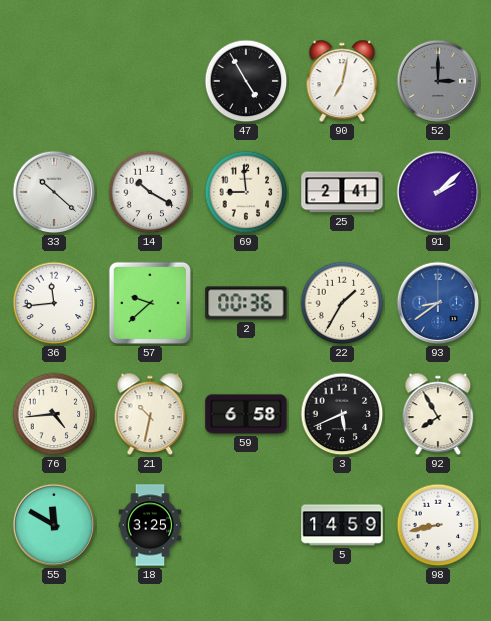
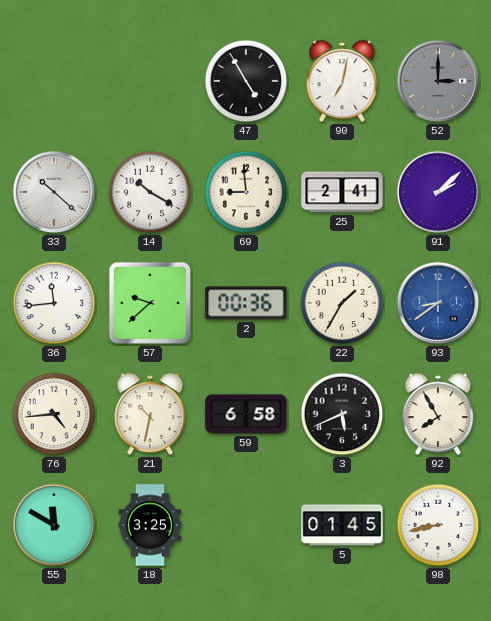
5: 14:59 -> 01:45
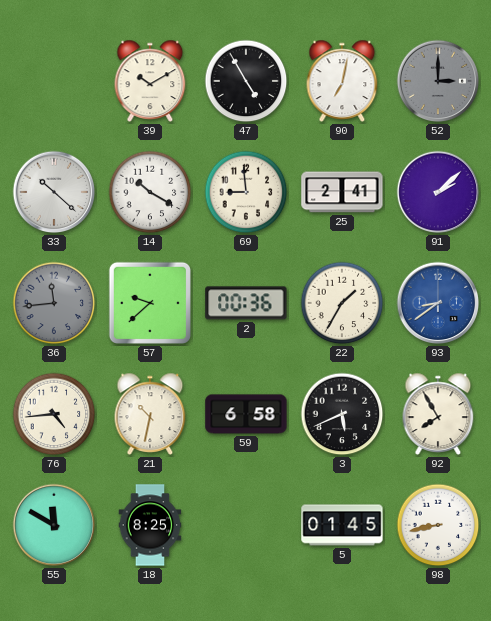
39: none -> 10:10
36 dial: white -> grey
18: 3:25 -> 8:25
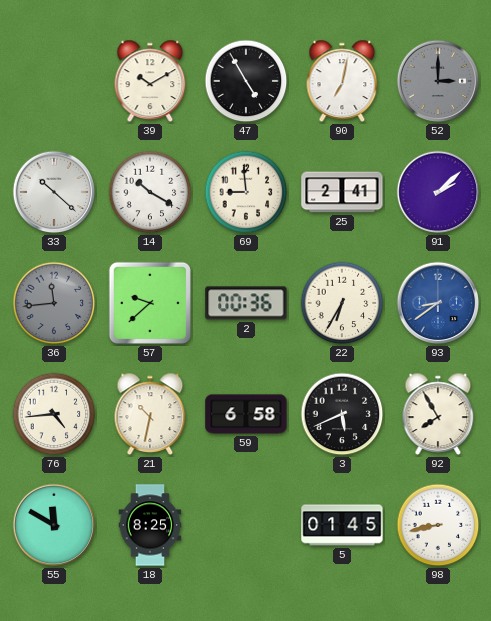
22: 1:35 -> 6:35
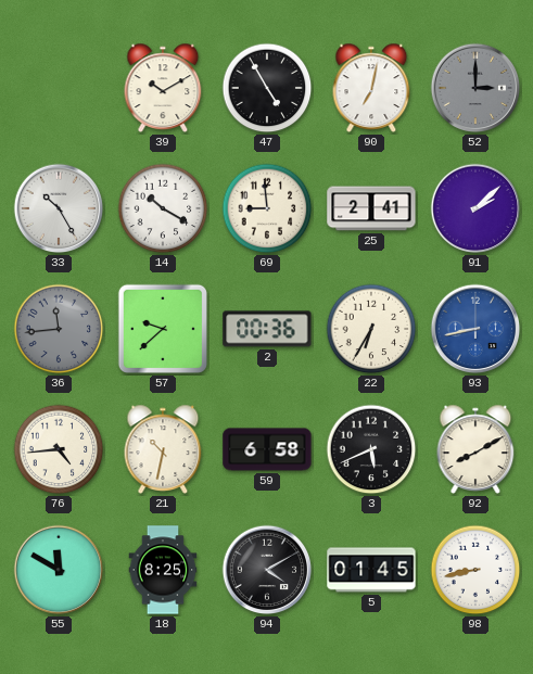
33: 10:22 -> 10:25
93: 8:39 -> 8:43
92: 7:55 -> 8:10
94: none -> 4:10
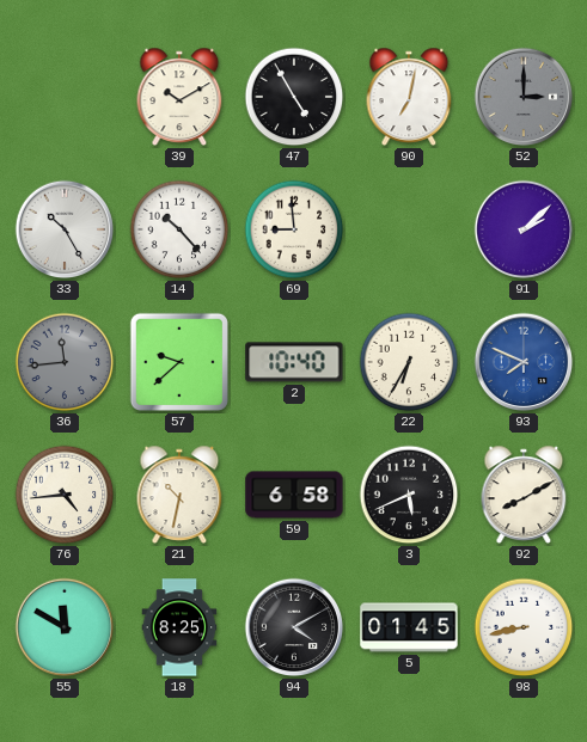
14: 10:20 -> 10:23
25: 2:41 -> none
2: 00:36 -> 10:40
93: 8:43 -> 7:49
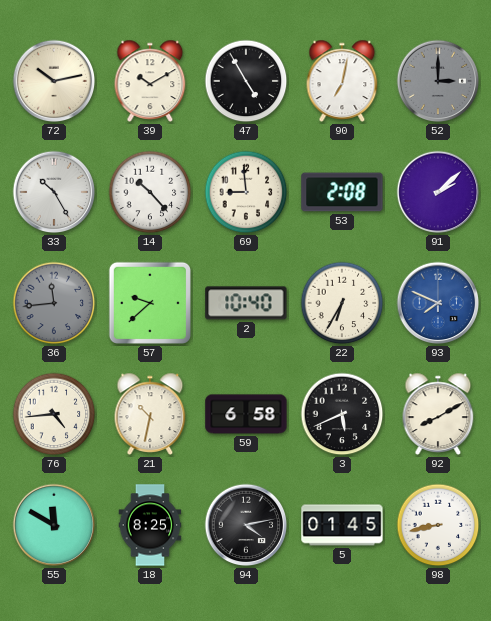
72: none -> 10:13
53: none -> 2:08
94: 4:10 -> 4:13
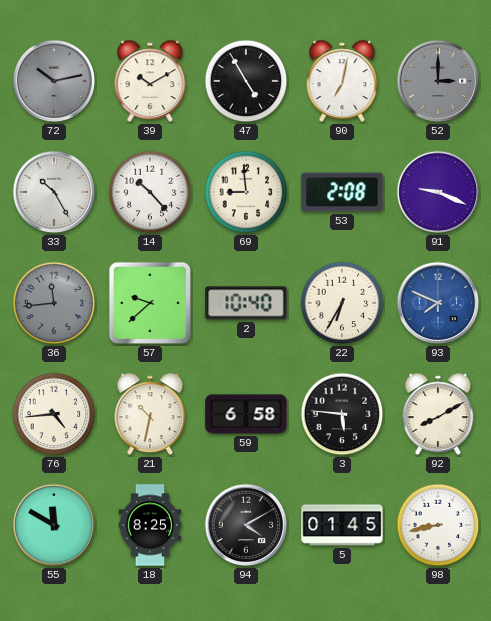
72 dial: cream -> grey
91: 2:08 -> 9:19
3: 5:41 -> 5:46
94: 4:13 -> 4:10
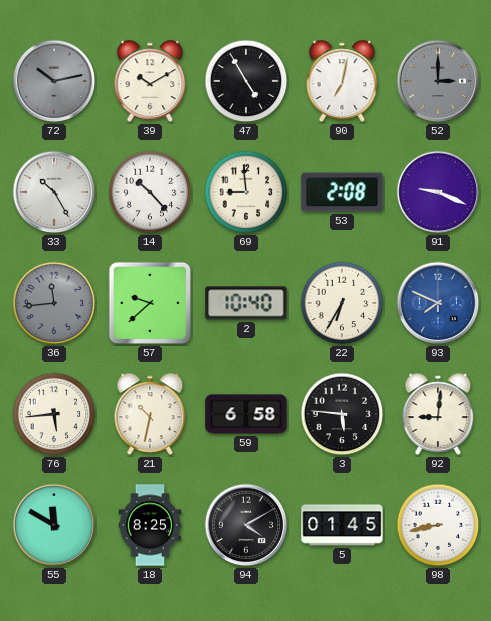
76: 4:44 -> 5:44
92: 8:10 -> 9:01
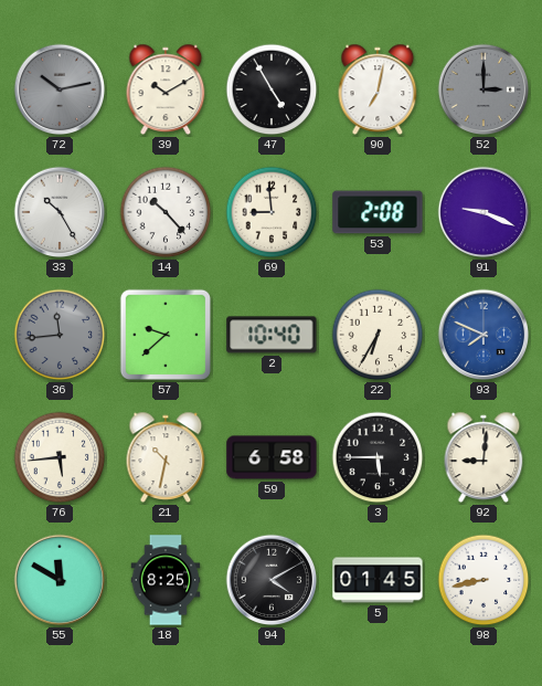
3: 5:46 -> 5:45
